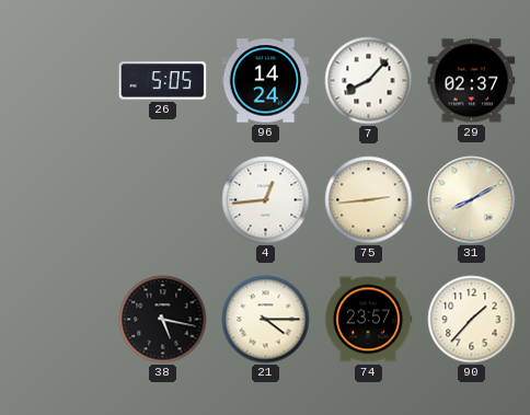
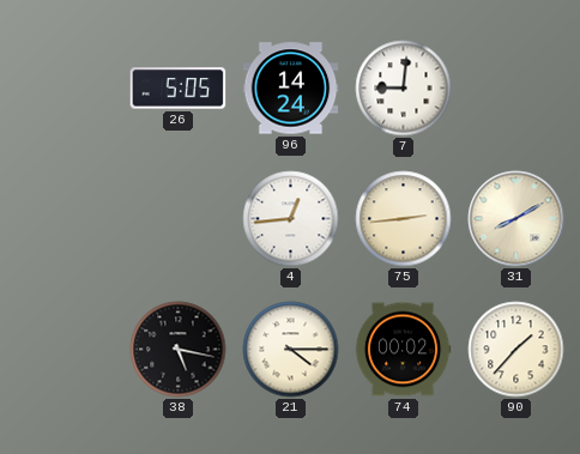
7: 8:07 -> 9:01
29: 02:37 -> none
74: 23:57 -> 00:02
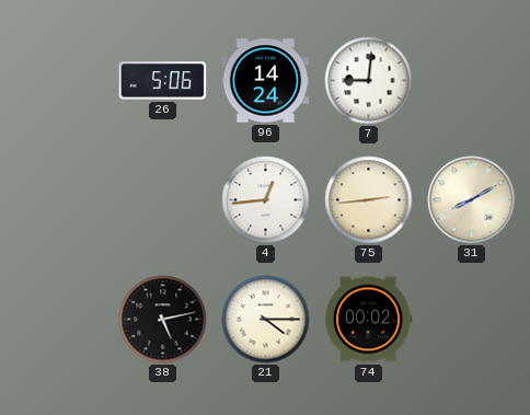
26: 5:05 -> 5:06
38: 5:17 -> 5:13
90: 1:37 -> none
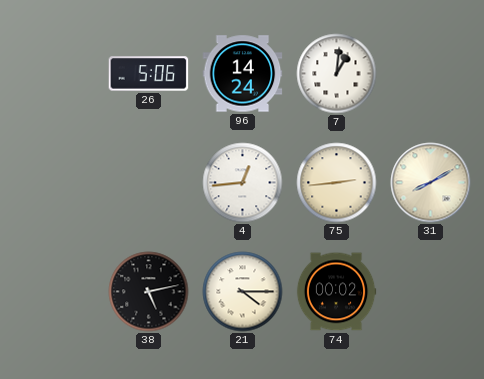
7: 9:01 -> 1:01
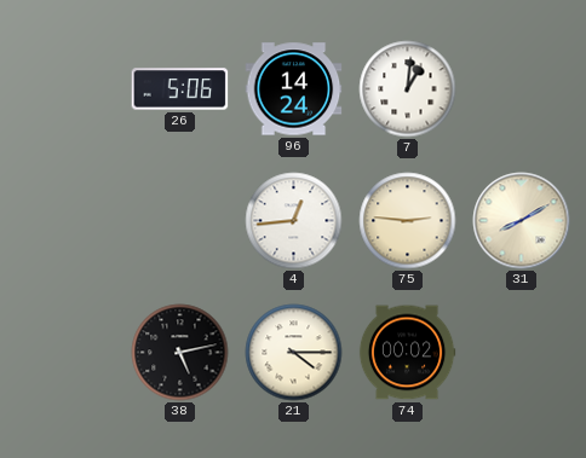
75: 2:44 -> 2:46
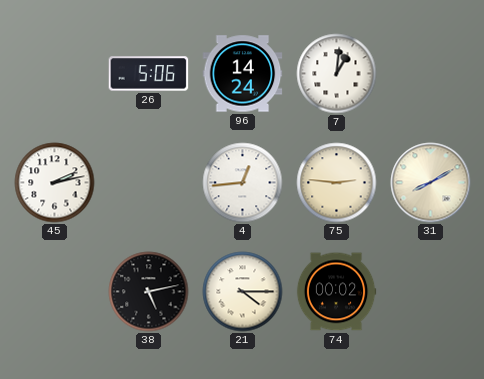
45: none -> 2:13
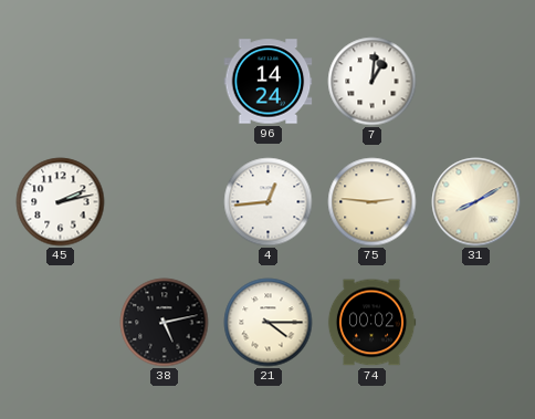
26: 5:06 -> none
